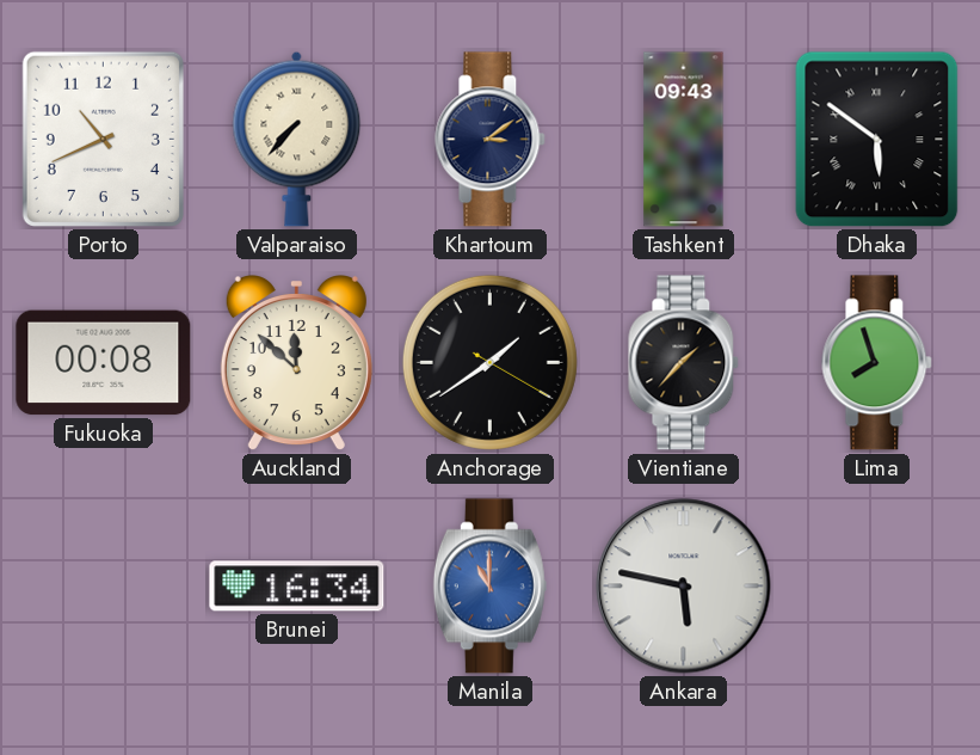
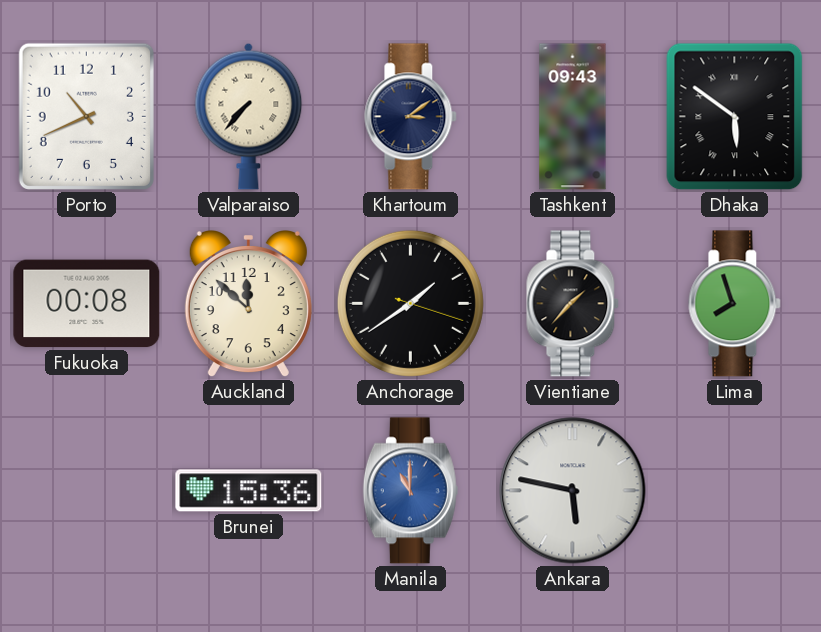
Anchorage: 1:39:20 -> 1:39:18
Brunei: 16:34 -> 15:36
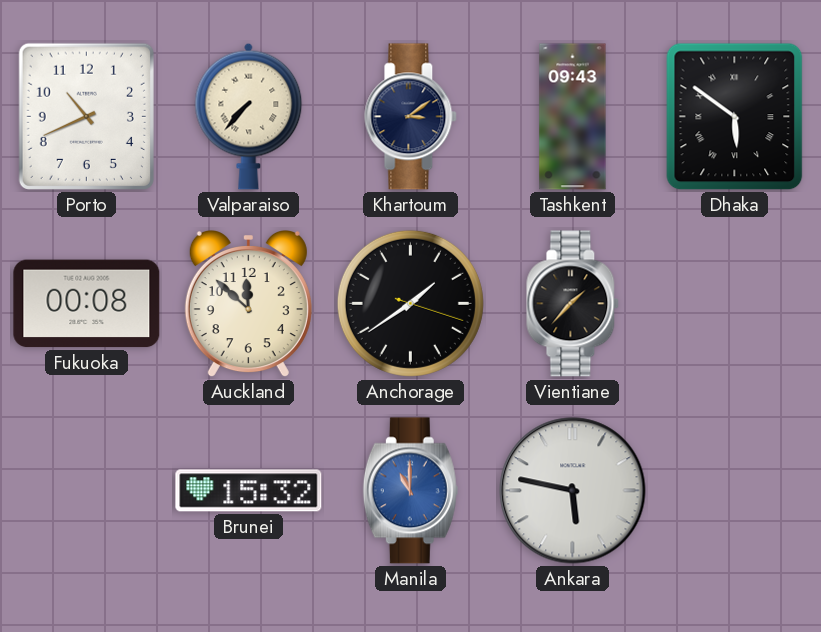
Lima: 7:57 -> none
Brunei: 15:36 -> 15:32
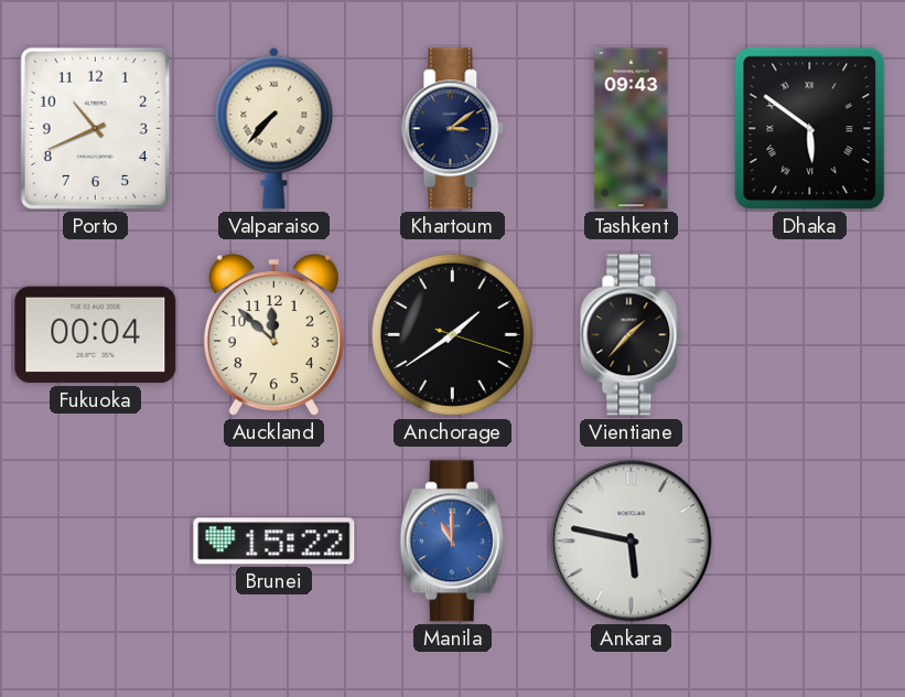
Fukuoka: 00:08 -> 00:04
Brunei: 15:32 -> 15:22
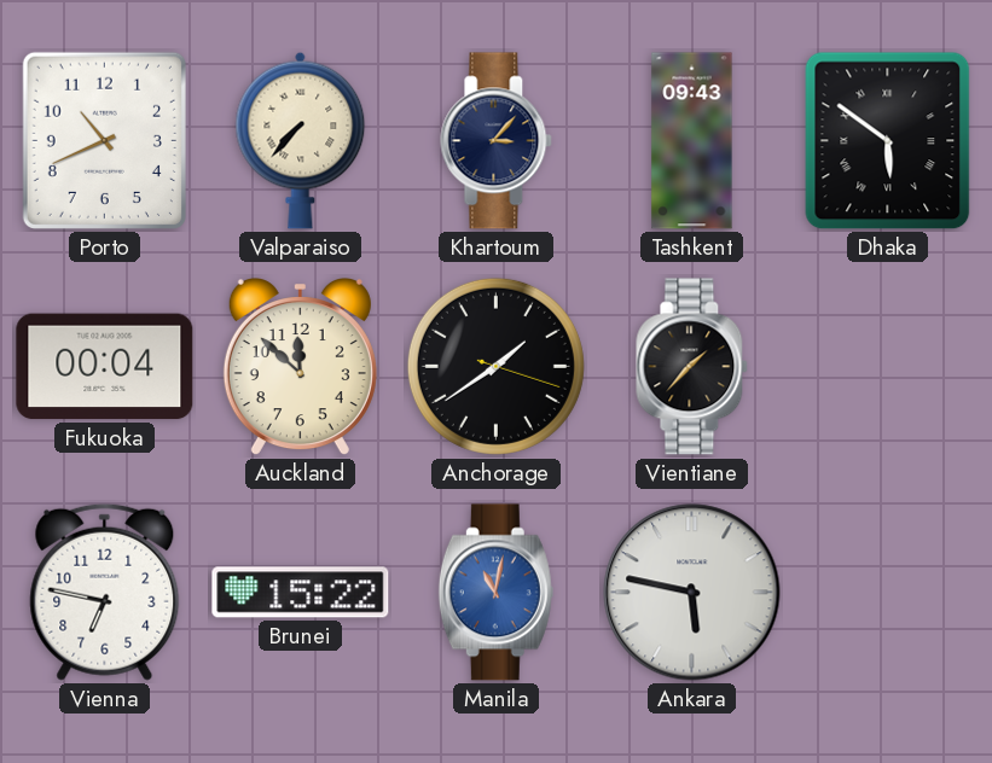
Khartoum: 3:09 -> 3:07
Vienna: none -> 6:47
Manila: 11:00 -> 11:02
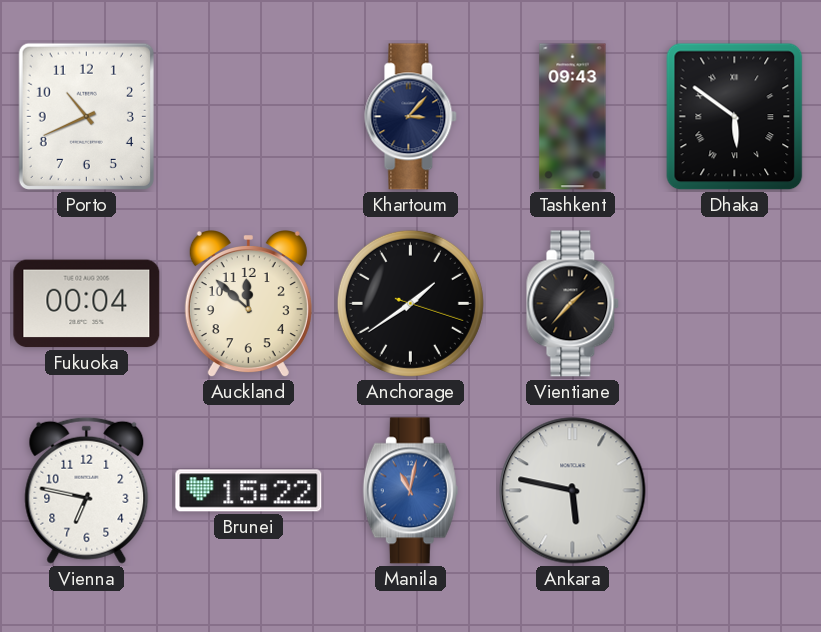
Valparaiso: 7:37 -> none
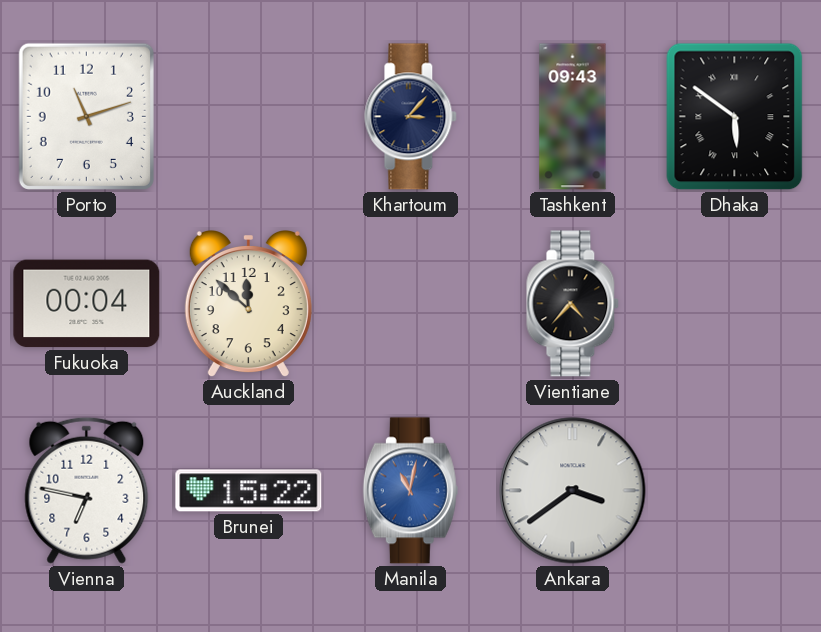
Porto: 10:41 -> 11:12
Anchorage: 1:39 -> none
Vientiane: 1:37 -> 4:37
Ankara: 5:47 -> 3:39
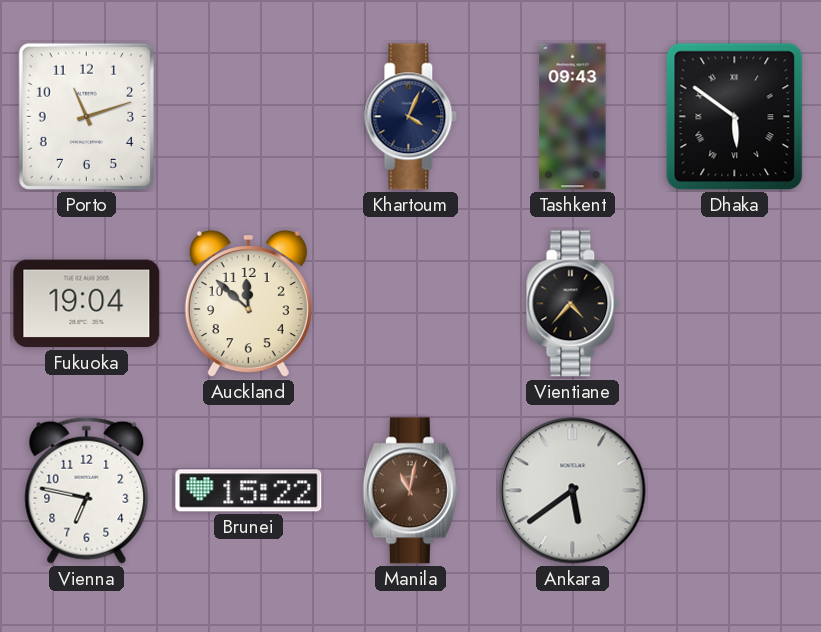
Khartoum: 3:07 -> 4:04
Fukuoka: 00:04 -> 19:04
Manila dial: blue -> brown
Ankara: 3:39 -> 5:39
